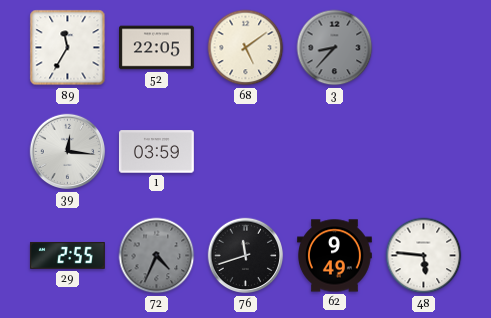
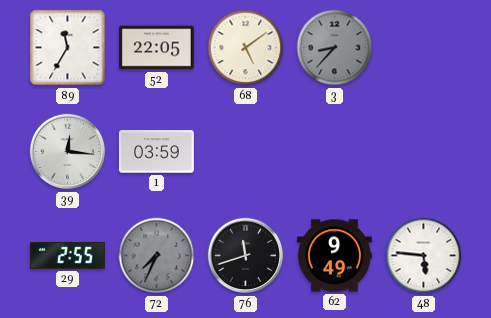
72: 4:34 -> 7:34
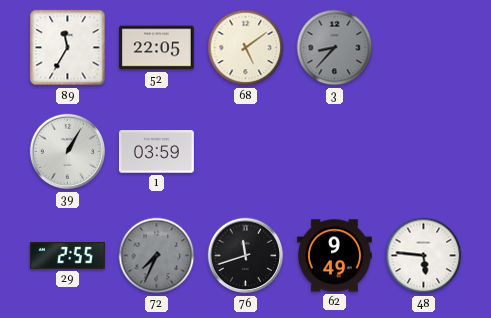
39: 12:16 -> 1:05
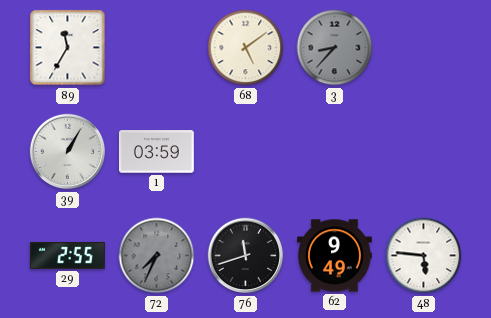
52: 22:05 -> none
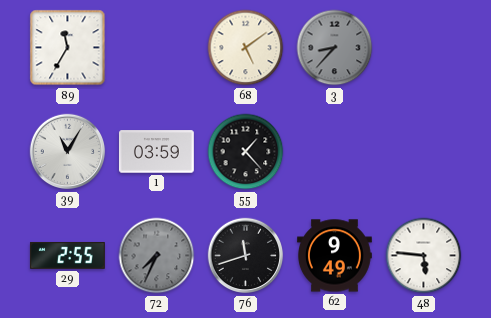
39: 1:05 -> 11:05
55: none -> 1:23
